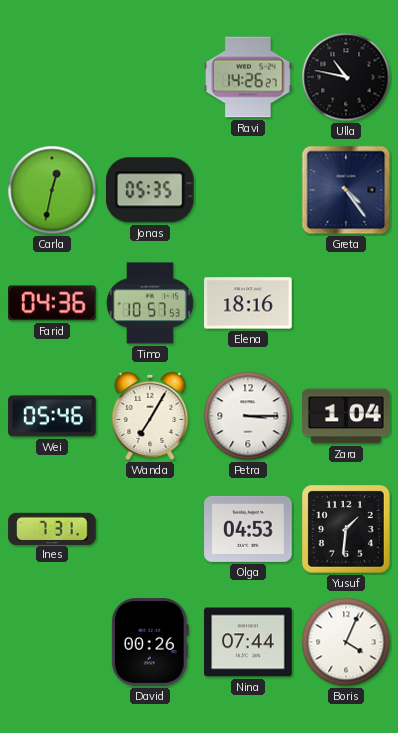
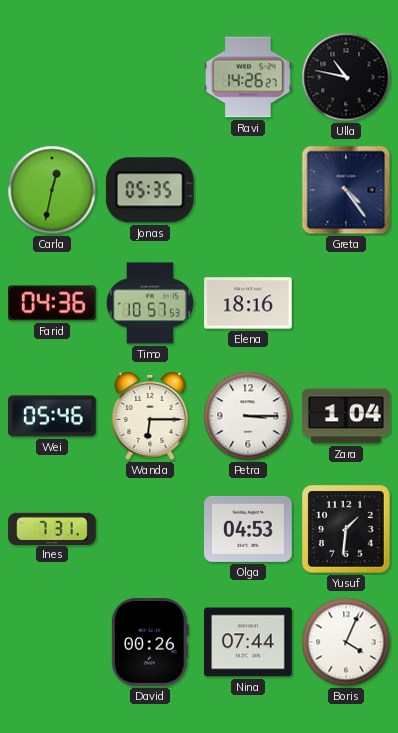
Wanda: 7:05 -> 6:15
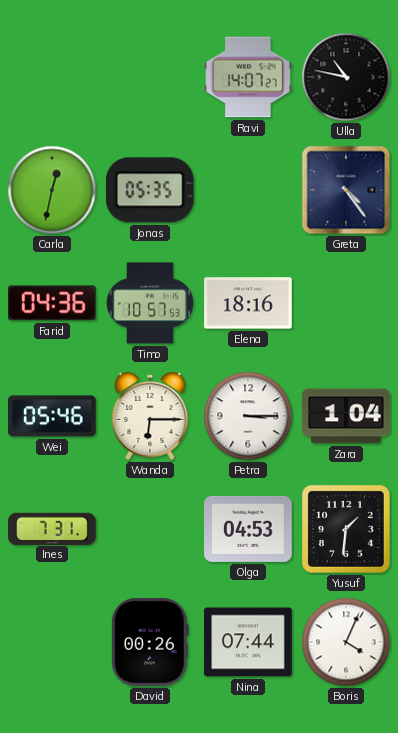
Ravi: 14:26 -> 14:07
